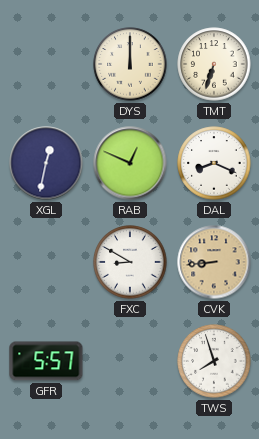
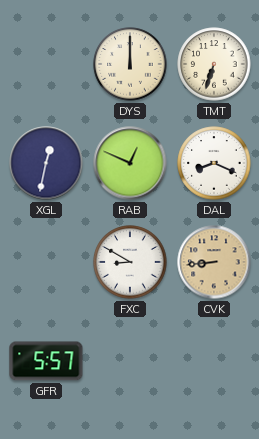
TWS: 7:57 -> none
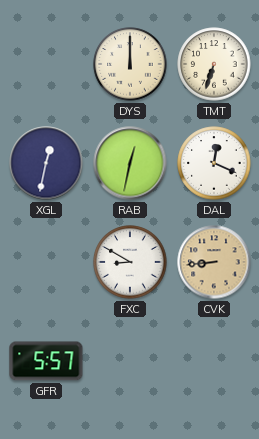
RAB: 12:49 -> 12:32
DAL: 8:19 -> 12:19
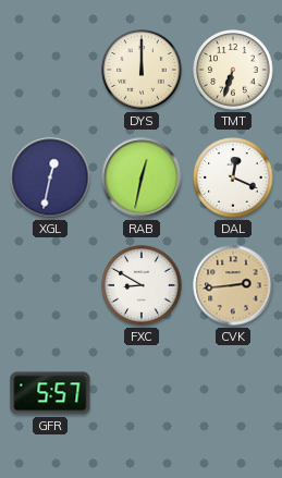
CVK: 8:44 -> 2:44
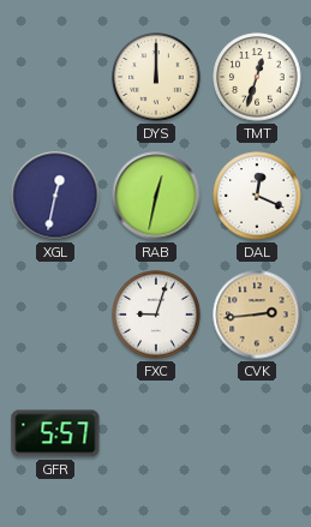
TMT: 6:33 -> 12:33
FXC: 8:50 -> 9:03
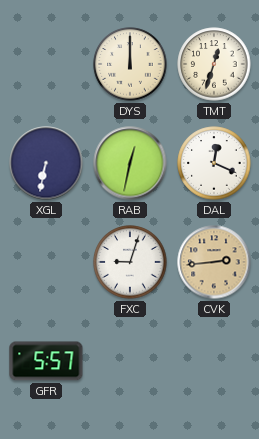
XGL: 12:32 -> 6:32
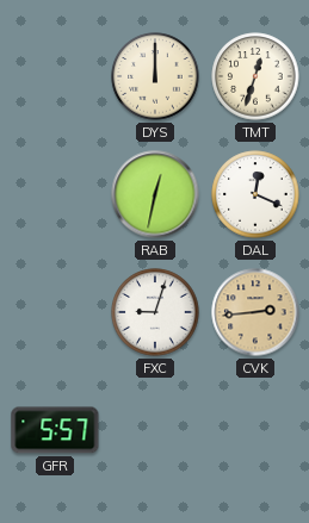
XGL: 6:32 -> none
